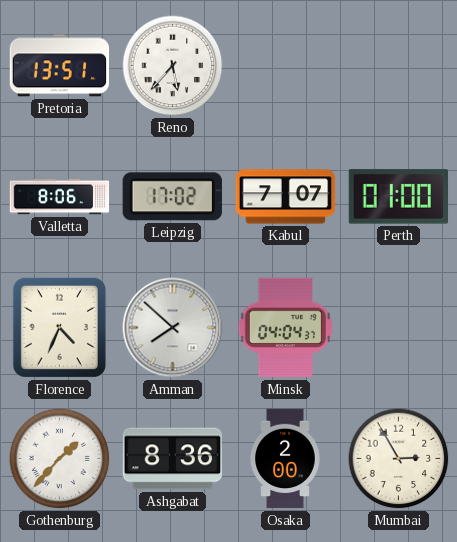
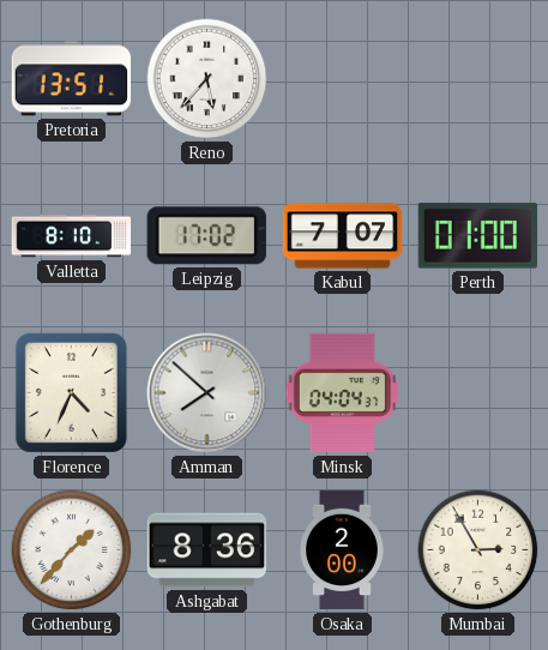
Valletta: 8:06 -> 8:10
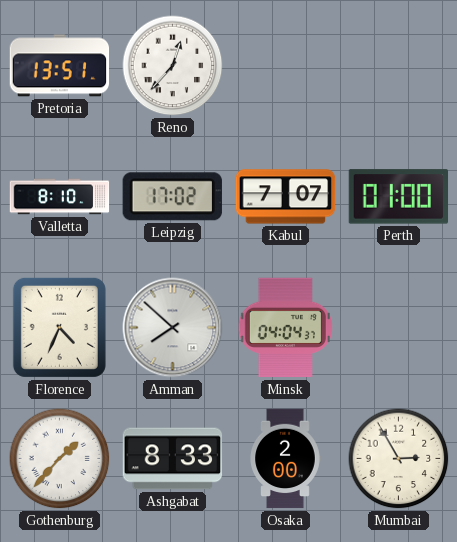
Reno: 5:37 -> 12:37
Ashgabat: 8:36 -> 8:33
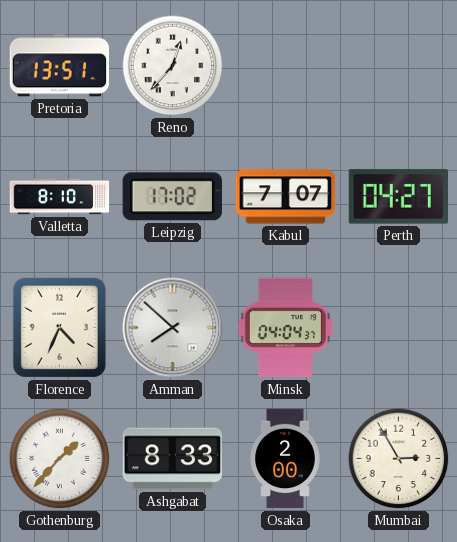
Perth: 01:00 -> 04:27
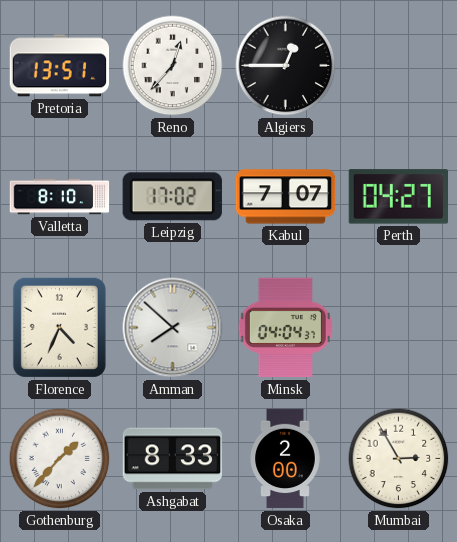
Algiers: none -> 12:45
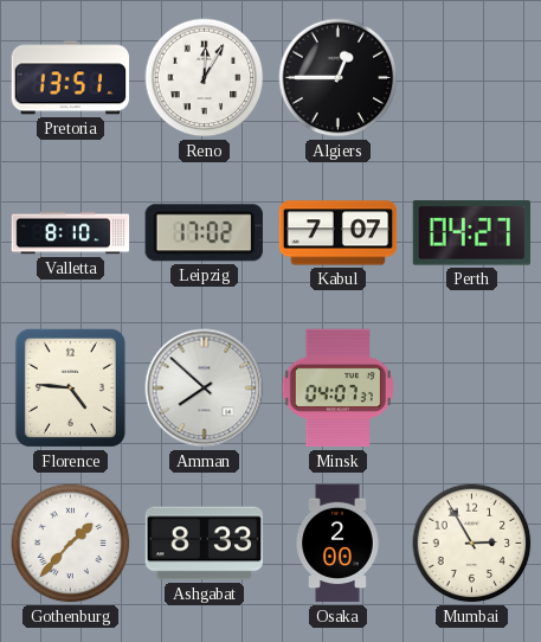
Reno: 12:37 -> 12:05
Florence: 4:34 -> 4:46
Minsk: 04:04 -> 04:07
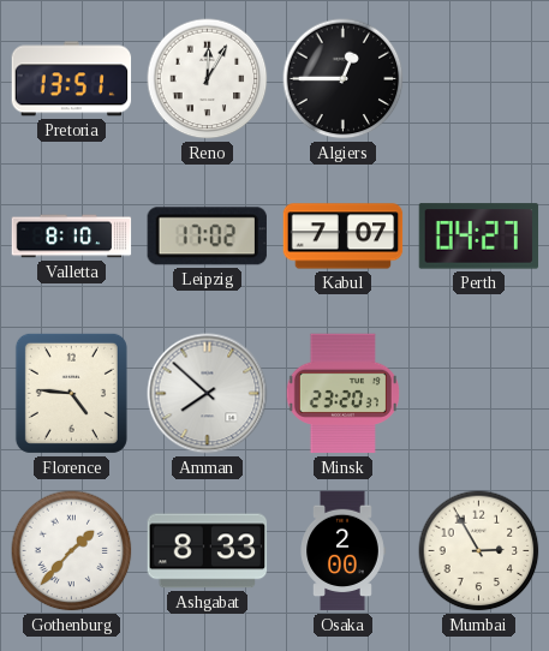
Minsk: 04:07 -> 23:20
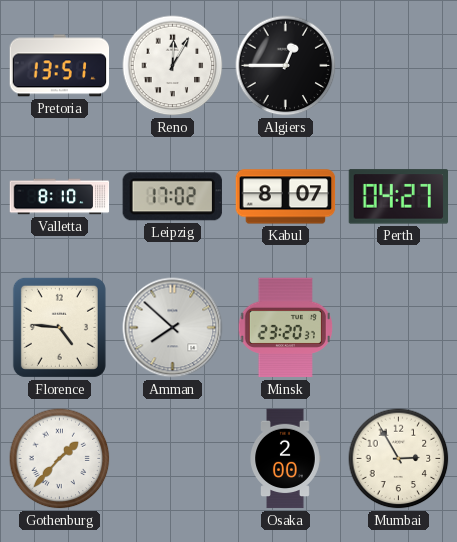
Kabul: 7:07 -> 8:07
Ashgabat: 8:33 -> none
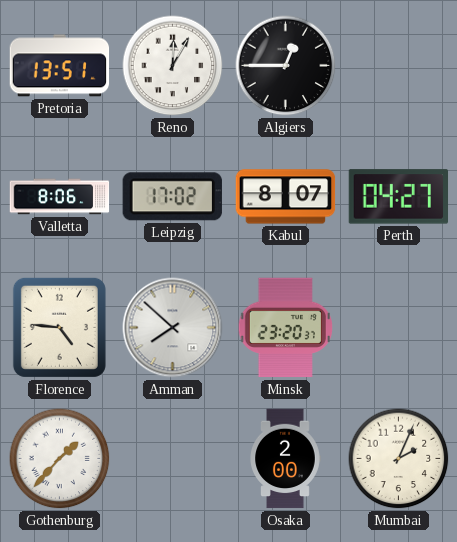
Valletta: 8:10 -> 8:06
Mumbai: 2:55 -> 2:04
